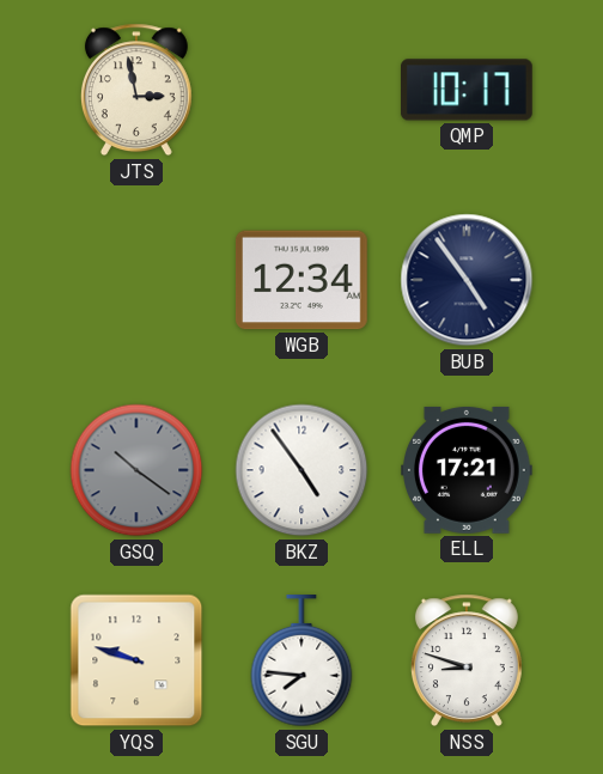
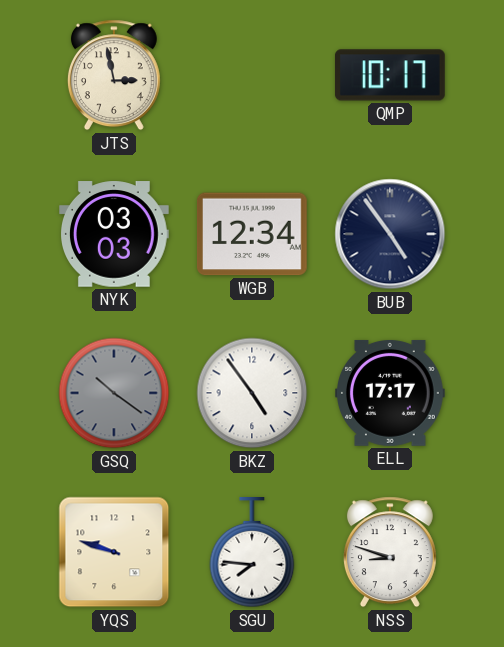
NYK: none -> 03:03
ELL: 17:21 -> 17:17
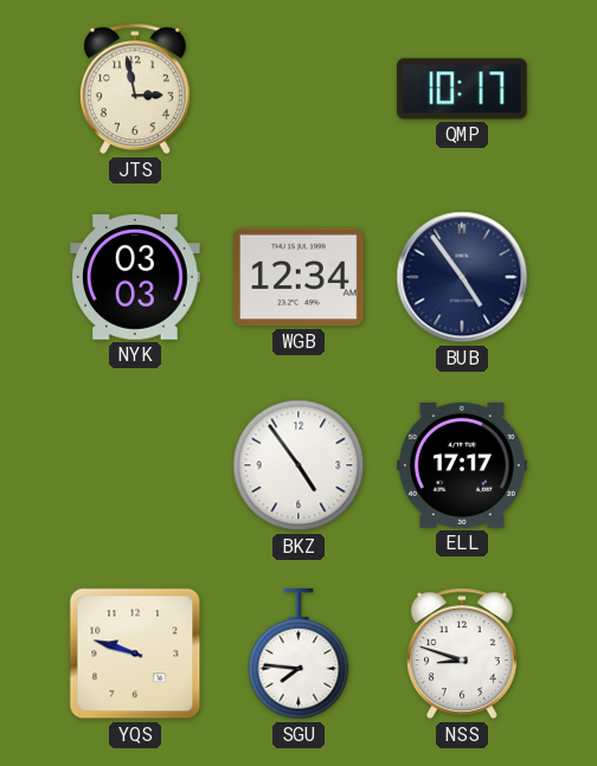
GSQ: 10:21 -> none
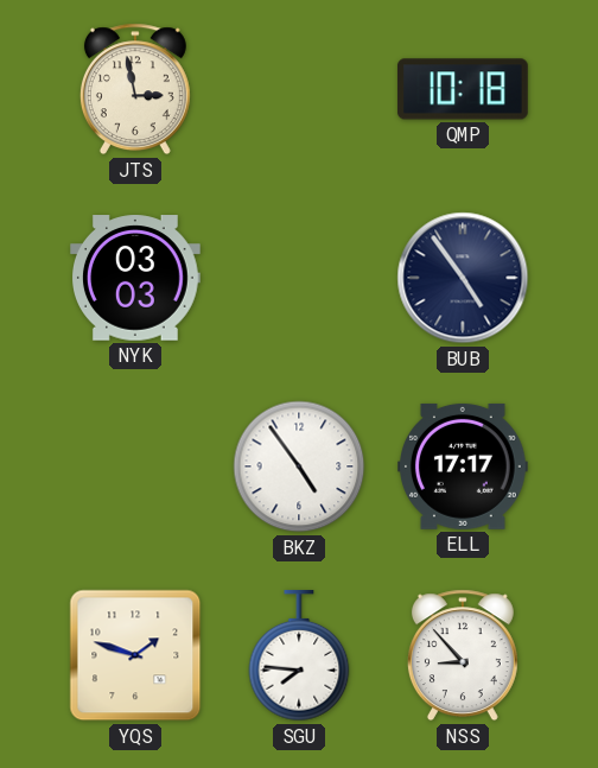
QMP: 10:17 -> 10:18
WGB: 12:34 -> none
YQS: 9:48 -> 1:48
NSS: 8:48 -> 8:53
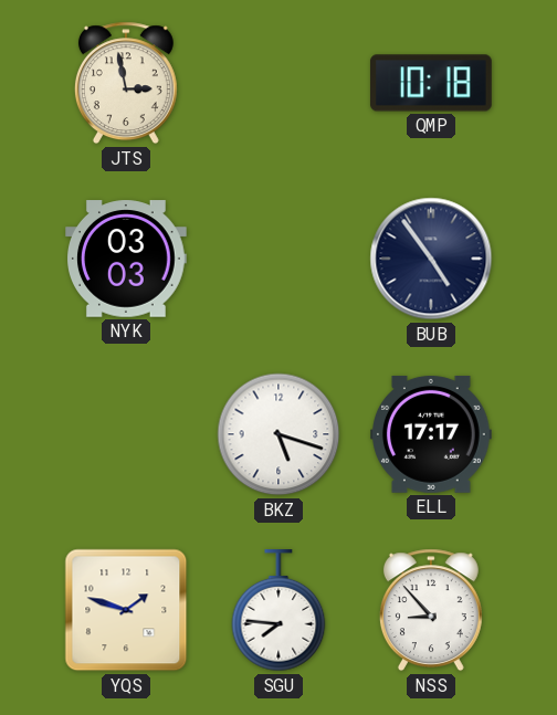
BKZ: 4:54 -> 5:18
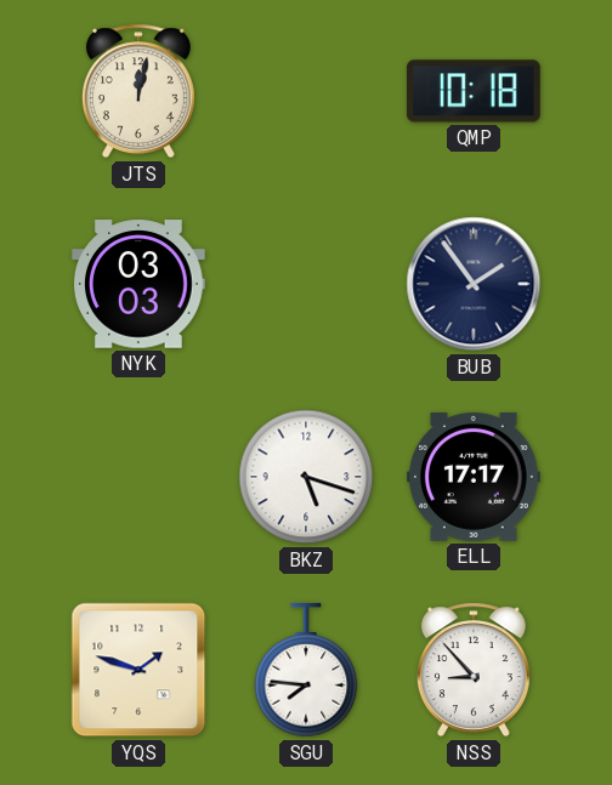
JTS: 2:58 -> 12:02
BUB: 4:54 -> 1:54
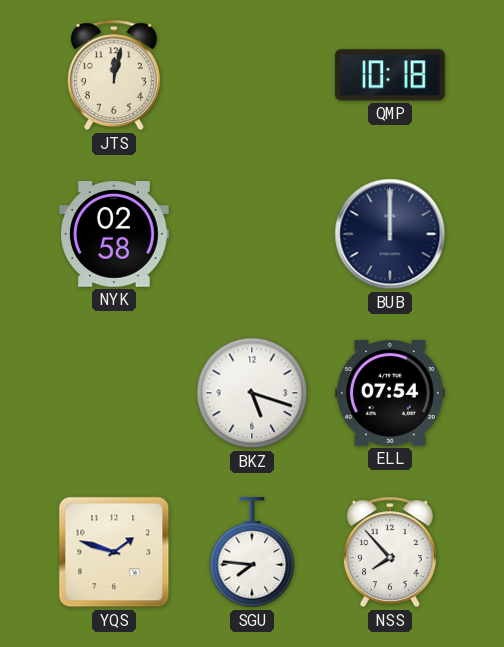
NYK: 03:03 -> 02:58
BUB: 1:54 -> 12:00
ELL: 17:17 -> 07:54
NSS: 8:53 -> 7:53
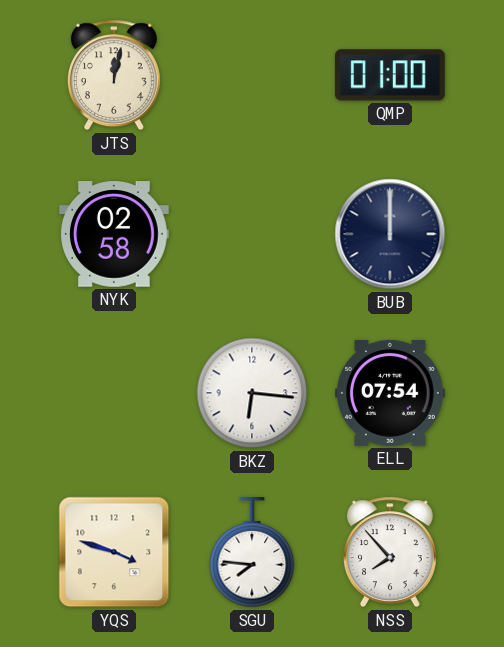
QMP: 10:18 -> 01:00
BKZ: 5:18 -> 6:16
YQS: 1:48 -> 3:48
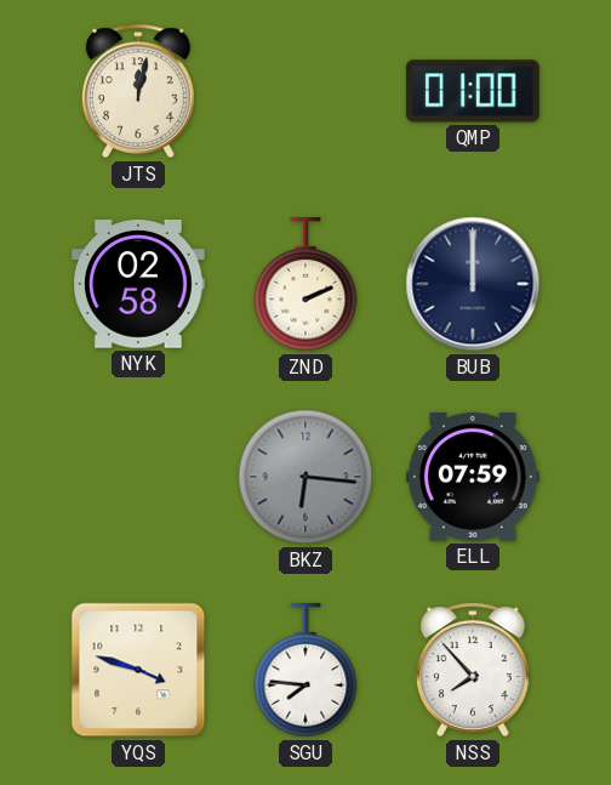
ZND: none -> 2:11
BKZ dial: white -> grey
ELL: 07:54 -> 07:59
